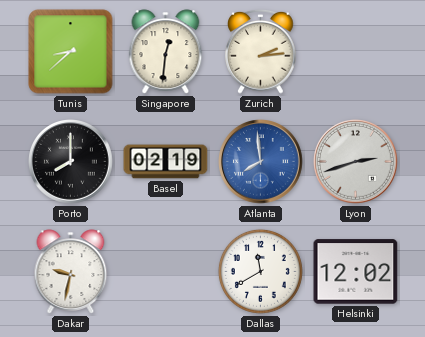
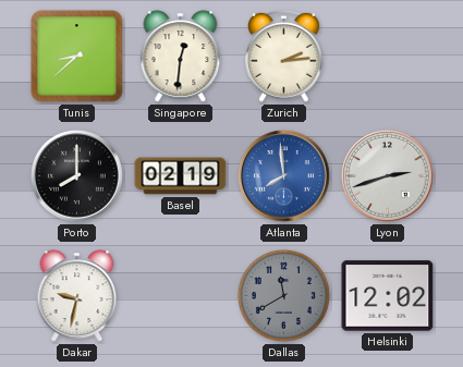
Dallas dial: white -> grey
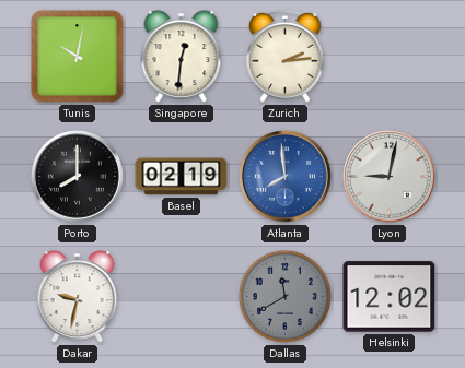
Tunis: 8:38 -> 10:02
Lyon: 2:42 -> 9:02
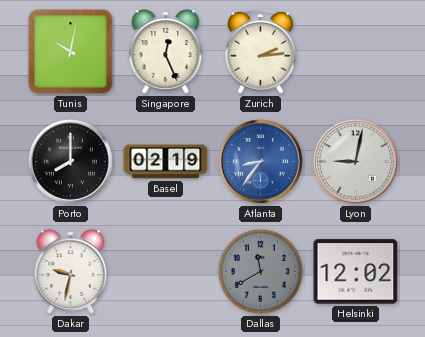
Singapore: 12:31 -> 12:26
Atlanta: 7:59 -> 8:36
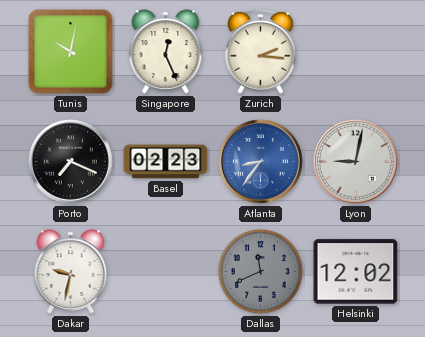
Zurich: 2:14 -> 2:16
Porto: 8:00 -> 7:19
Basel: 02:19 -> 02:23
Dallas: 11:40 -> 11:41
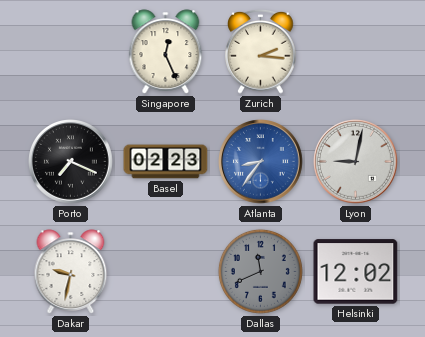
Tunis: 10:02 -> none
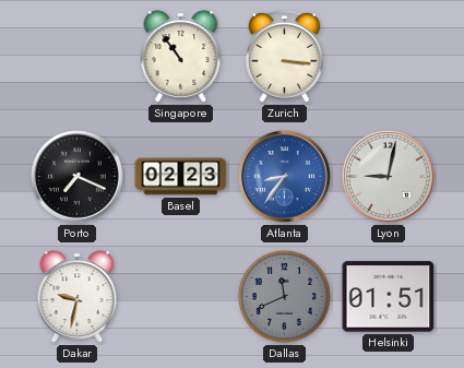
Singapore: 12:26 -> 10:54
Zurich: 2:16 -> 3:16
Helsinki: 12:02 -> 01:51
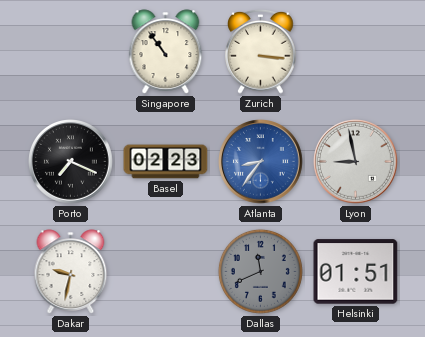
Lyon: 9:02 -> 8:58
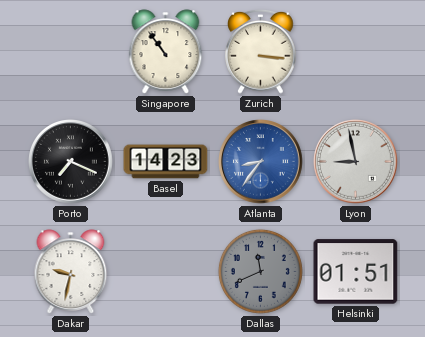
Basel: 02:23 -> 14:23
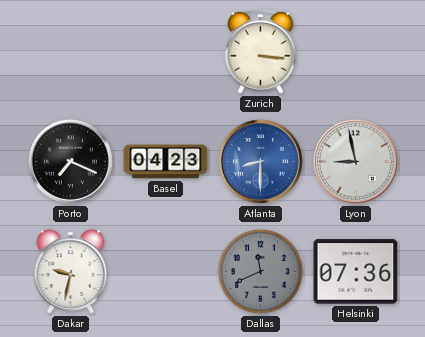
Singapore: 10:54 -> none
Basel: 14:23 -> 04:23
Atlanta: 8:36 -> 8:30
Helsinki: 01:51 -> 07:36
